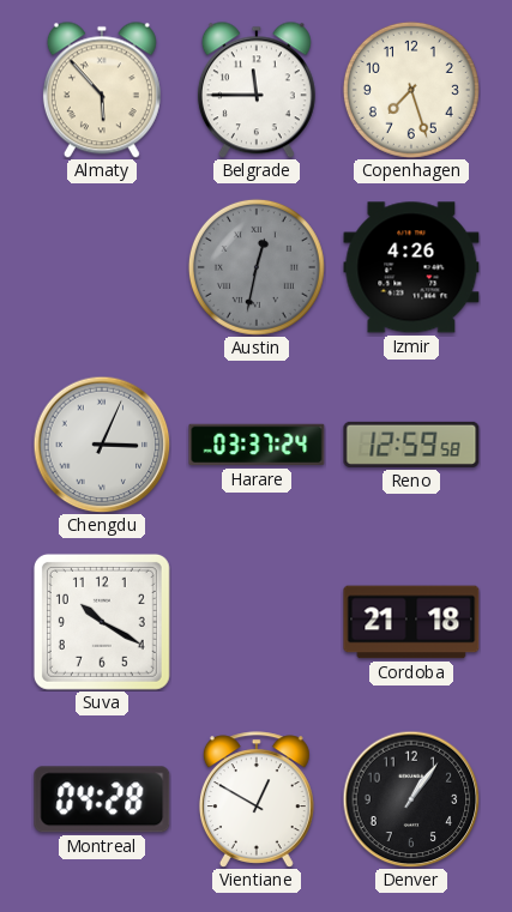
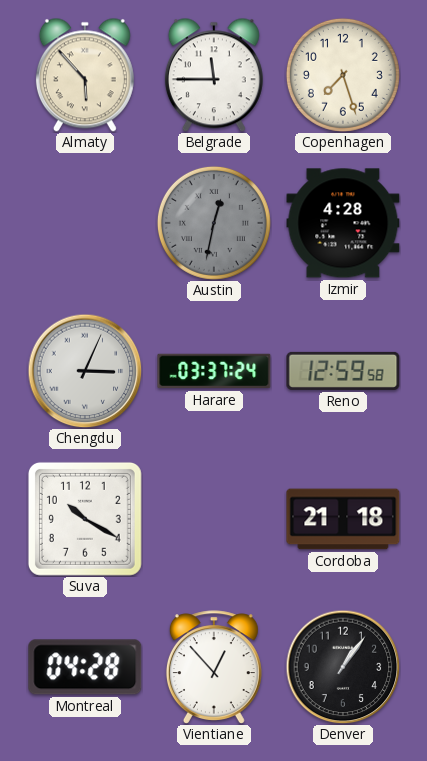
Izmir: 4:26 -> 4:28
Vientiane: 12:50 -> 12:53
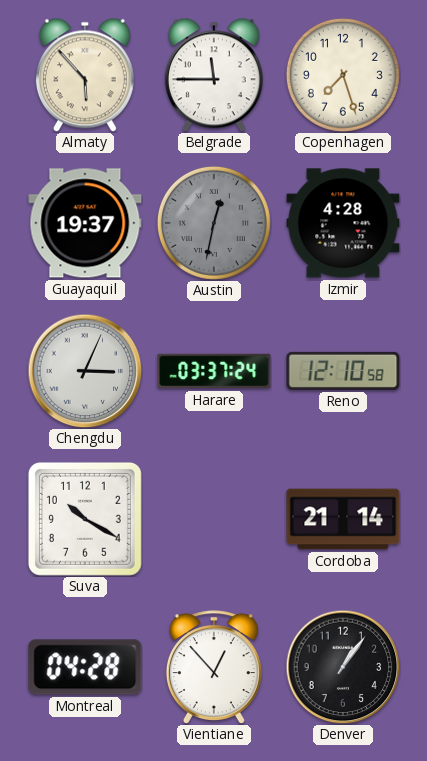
Guayaquil: none -> 19:37
Reno: 12:59 -> 12:10
Cordoba: 21:18 -> 21:14
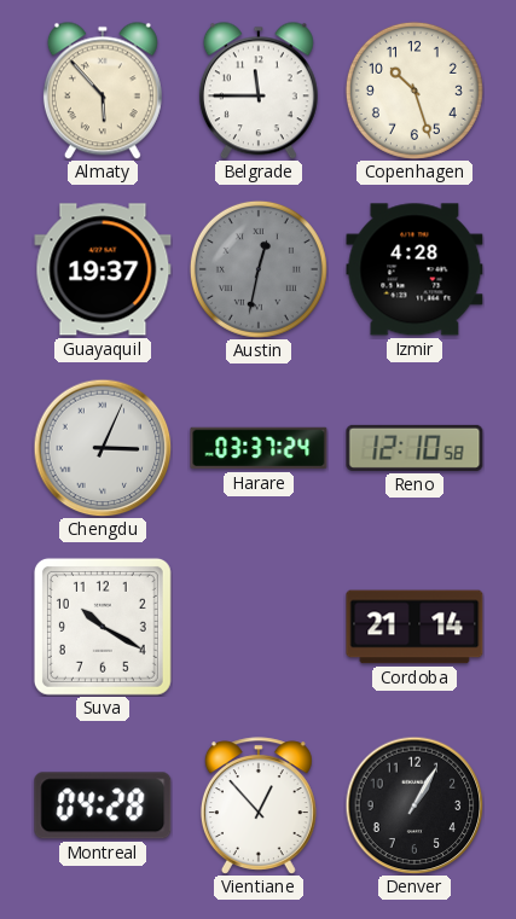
Copenhagen: 7:27 -> 10:27
Denver: 1:06 -> 1:05
